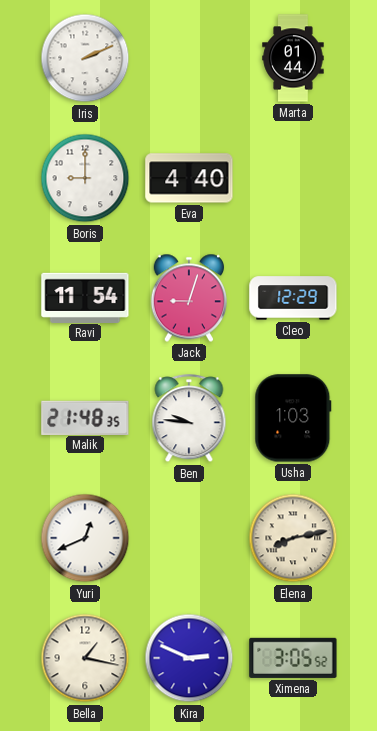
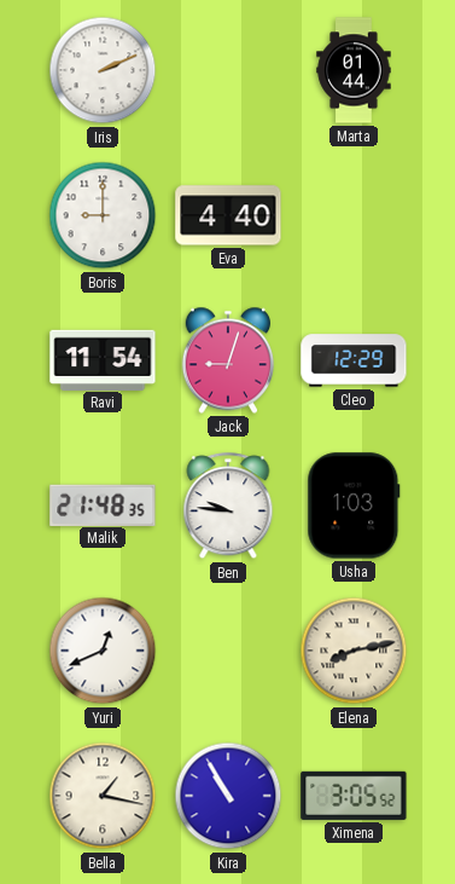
Kira: 2:49 -> 10:55
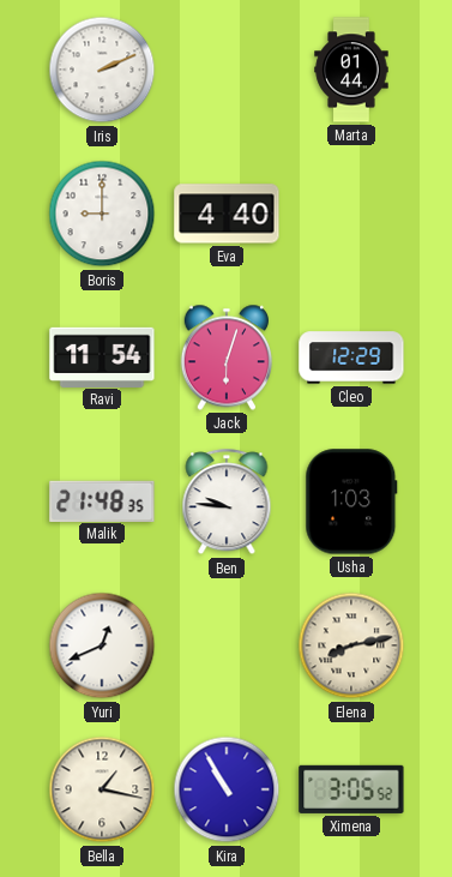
Jack: 9:03 -> 6:03
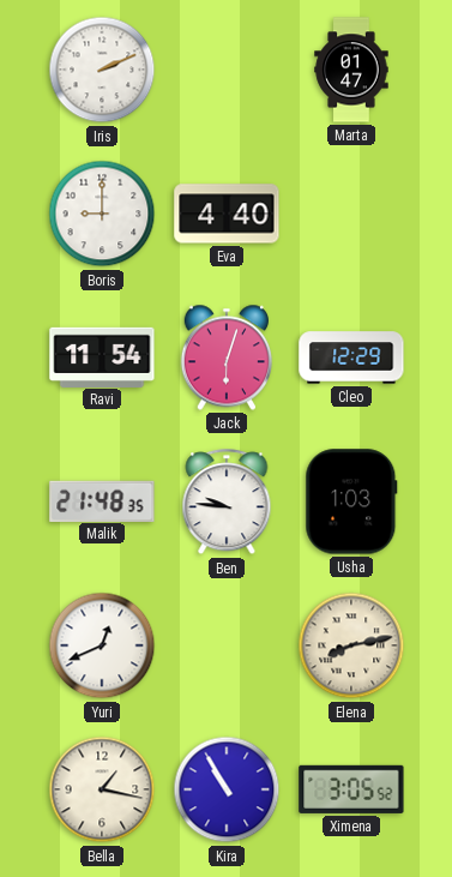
Marta: 01:44 -> 01:47
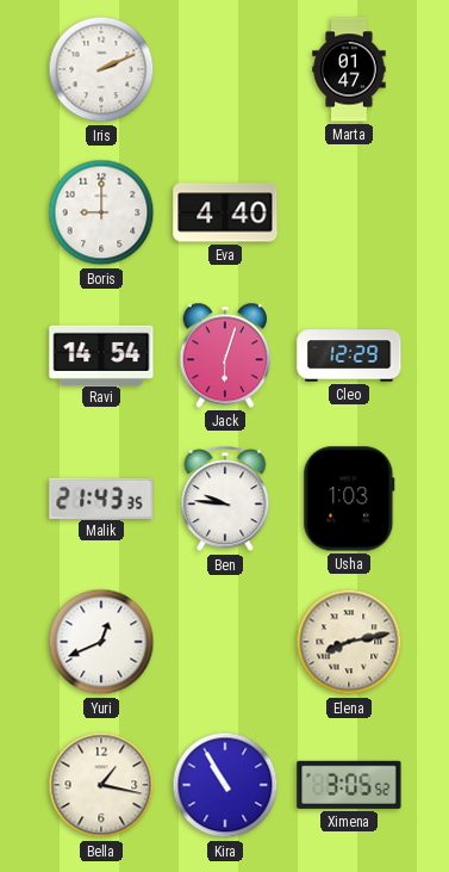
Ravi: 11:54 -> 14:54
Malik: 21:48 -> 21:43
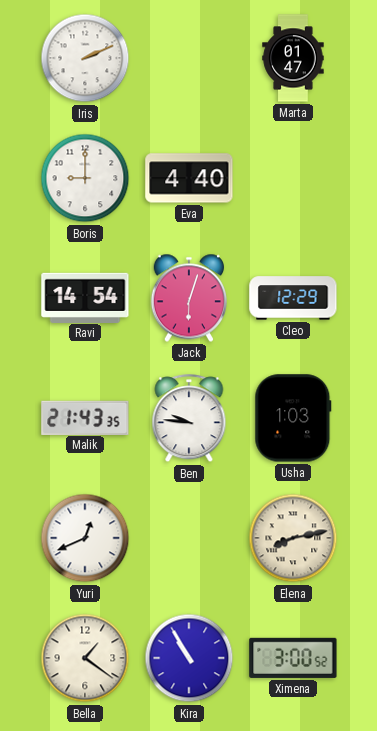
Bella: 1:17 -> 1:21
Ximena: 3:05 -> 3:00
